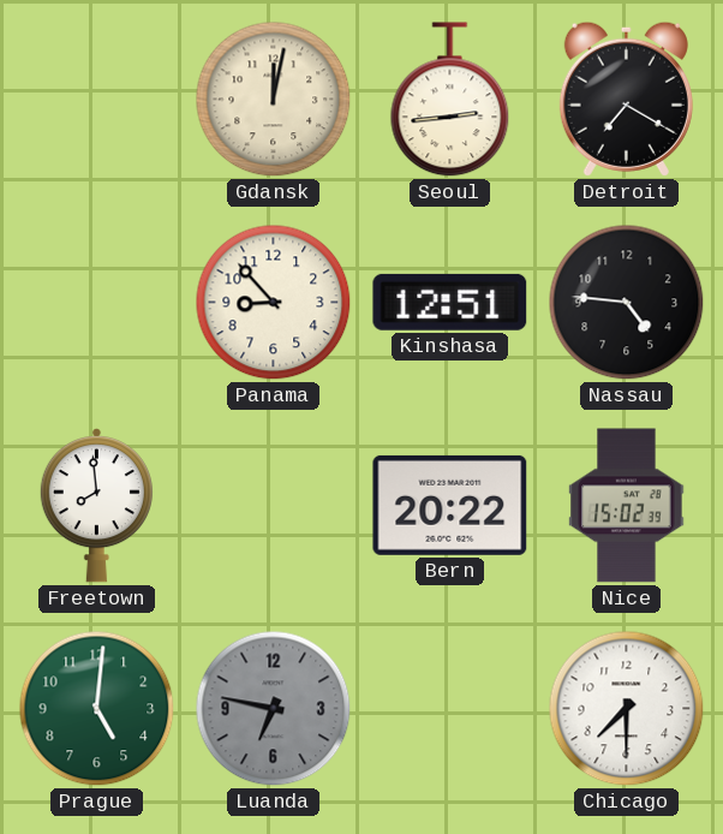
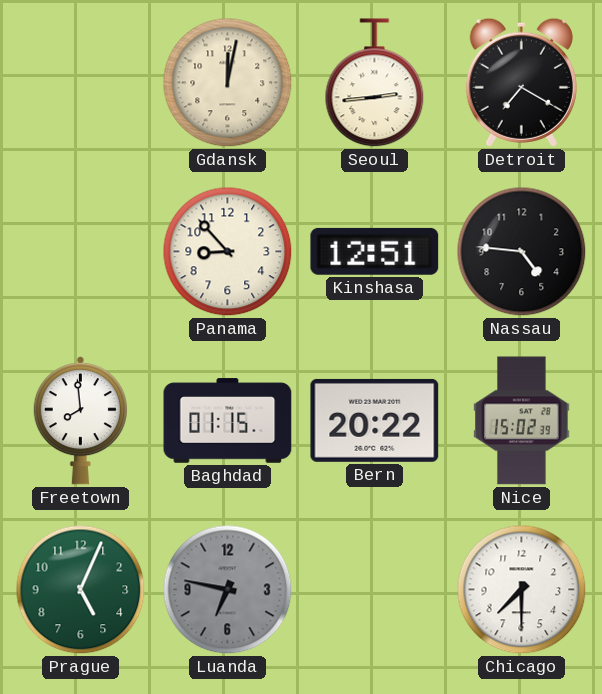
Baghdad: none -> 01:15
Prague: 5:01 -> 5:04
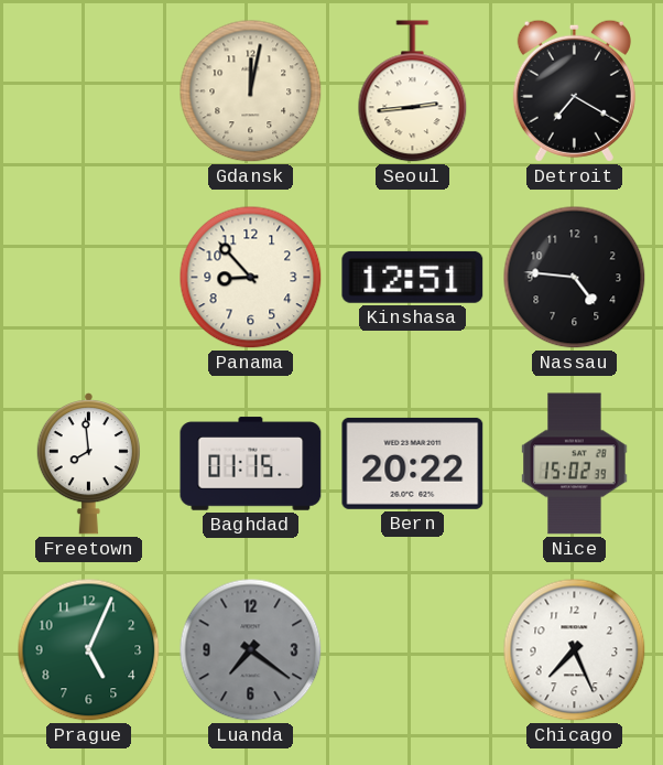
Luanda: 6:47 -> 7:21
Chicago: 7:30 -> 7:26
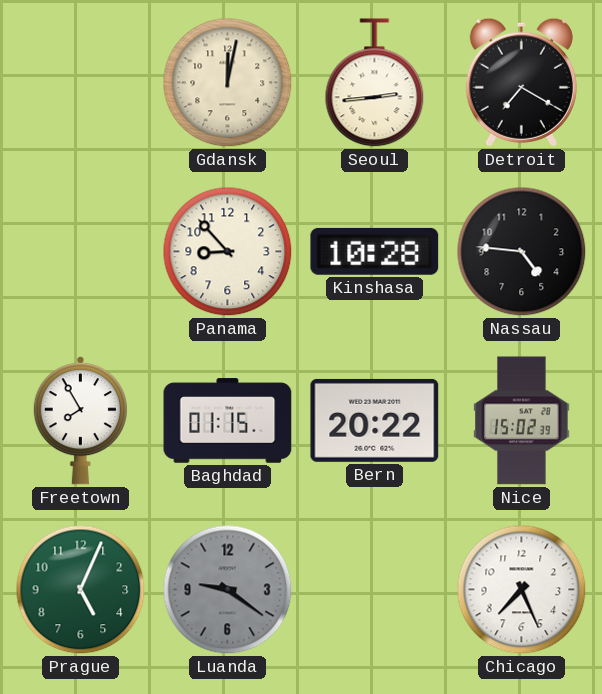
Kinshasa: 12:51 -> 10:28
Freetown: 7:59 -> 7:55
Luanda: 7:21 -> 9:21
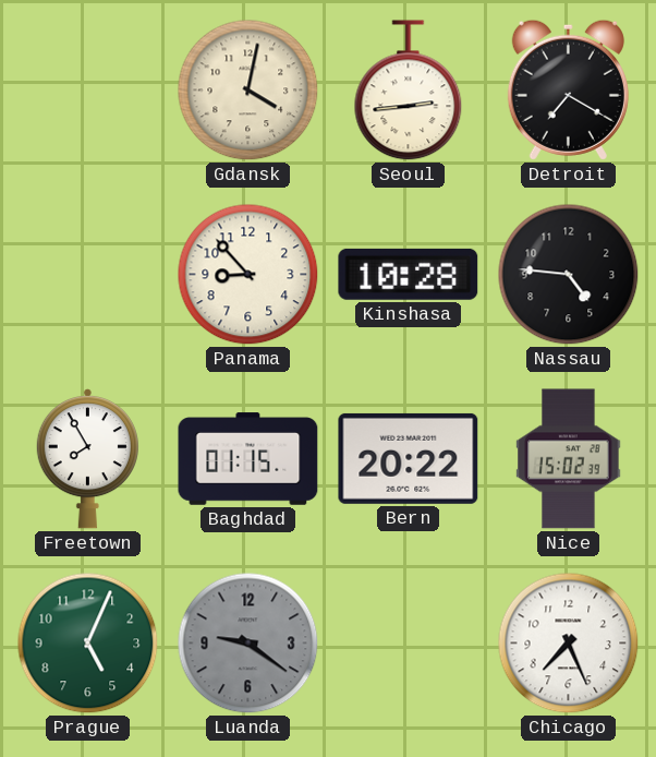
Gdansk: 12:02 -> 4:02
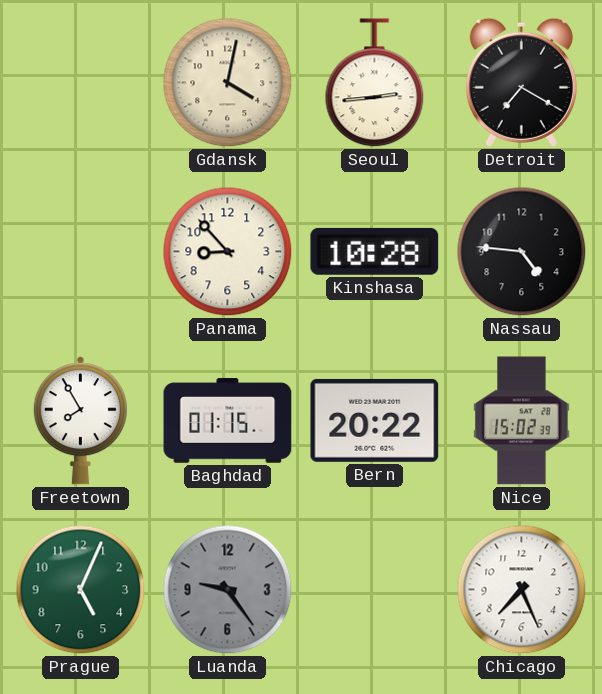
Luanda: 9:21 -> 9:24
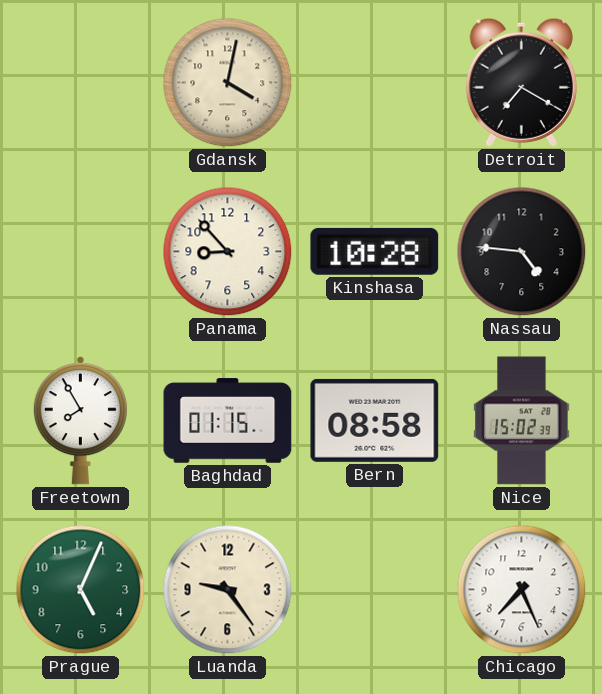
Seoul: 2:44 -> none
Bern: 20:22 -> 08:58
Luanda dial: grey -> cream
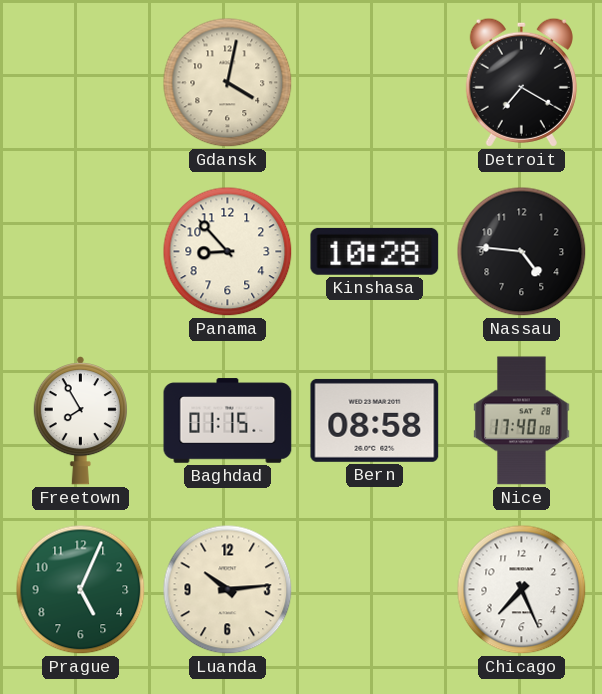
Nice: 15:02 -> 17:40
Luanda: 9:24 -> 10:14
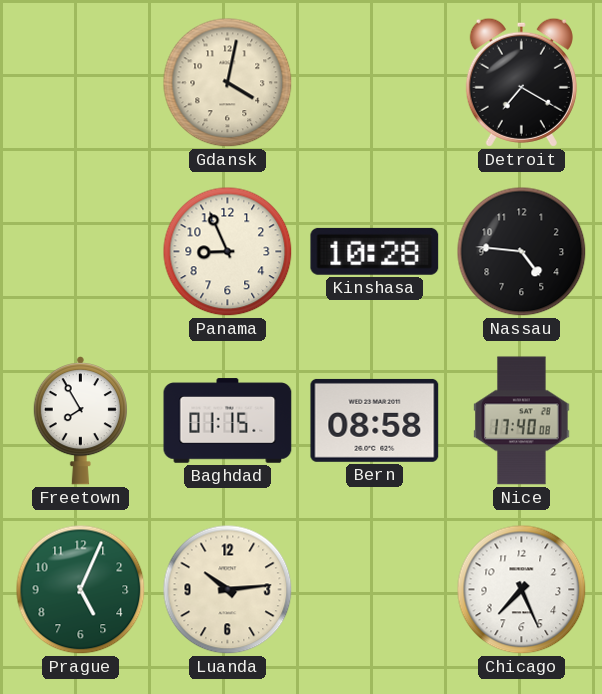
Panama: 8:53 -> 8:56
